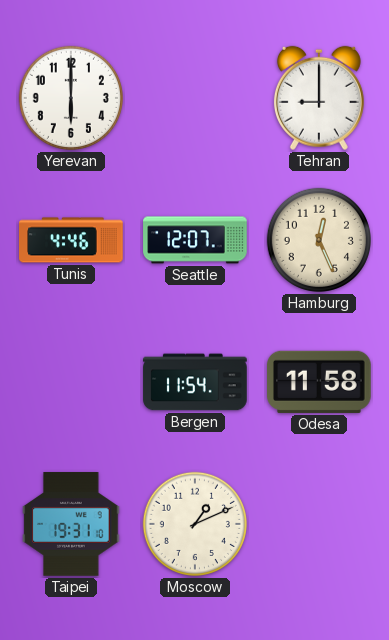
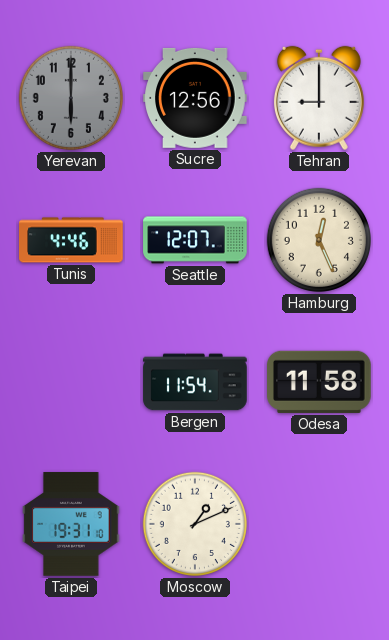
Yerevan dial: white -> grey
Sucre: none -> 12:56
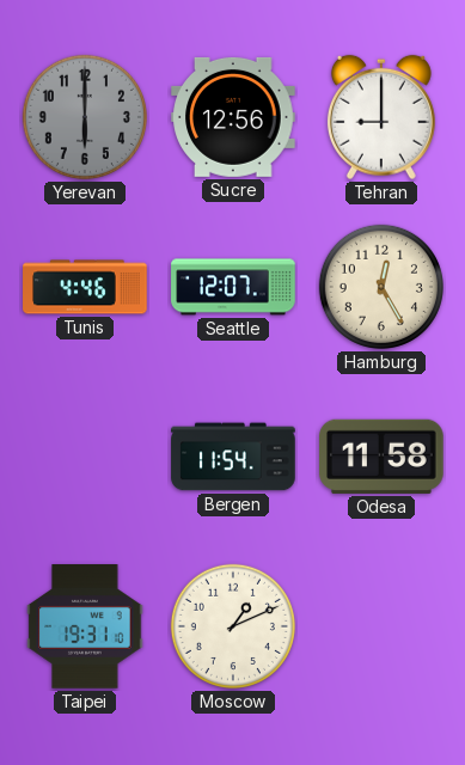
Hamburg: 12:26 -> 12:25
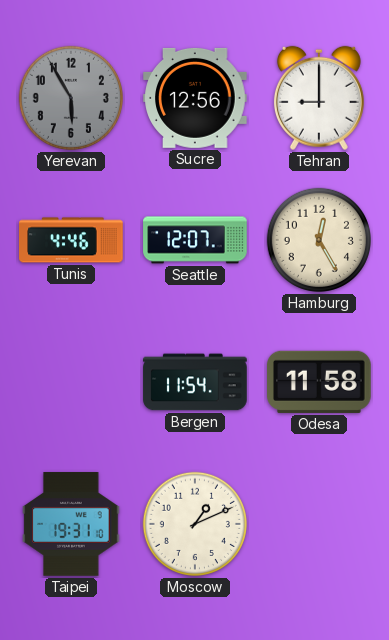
Yerevan: 6:00 -> 5:55
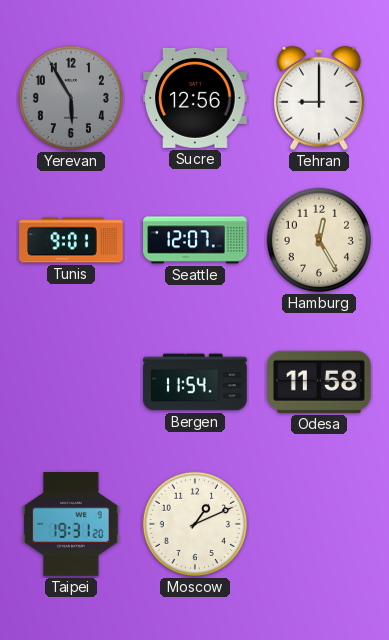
Tunis: 4:46 -> 9:01
Taipei: 19:31:10 -> 19:31:20
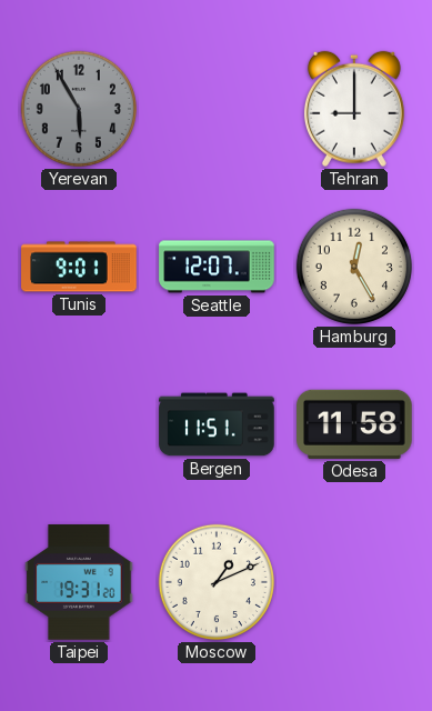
Sucre: 12:56 -> none
Bergen: 11:54 -> 11:51
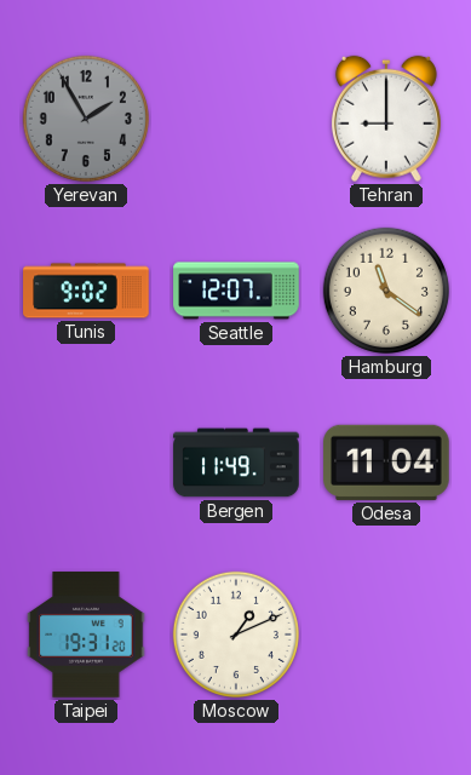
Yerevan: 5:55 -> 1:55
Tunis: 9:01 -> 9:02
Hamburg: 12:25 -> 11:21
Bergen: 11:51 -> 11:49
Odesa: 11:58 -> 11:04
